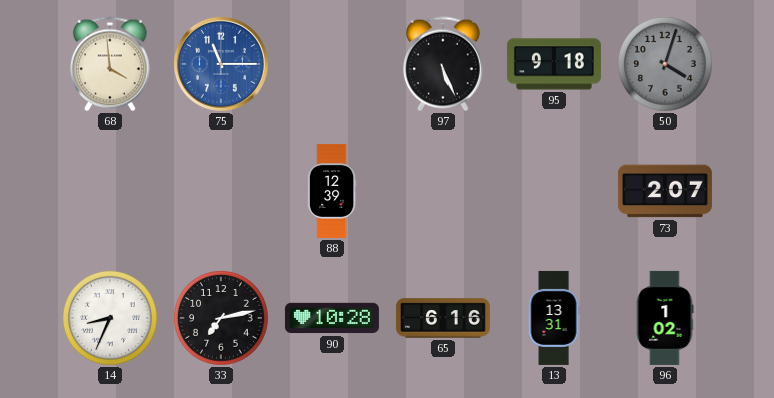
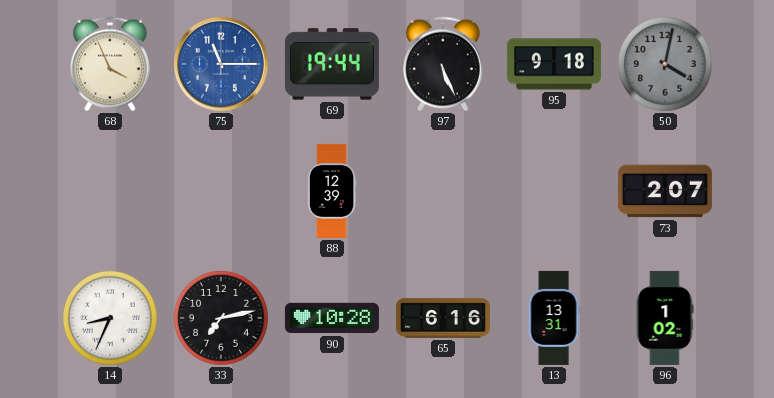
68: 3:59 -> 3:56
69: none -> 19:44
50: 4:03 -> 4:02
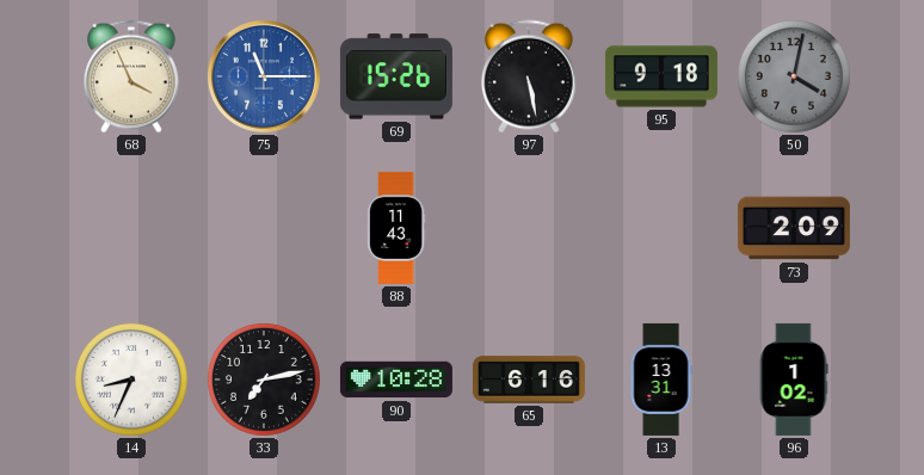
69: 19:44 -> 15:26
97: 5:26 -> 5:28
88: 12:39 -> 11:43
73: 2:07 -> 2:09
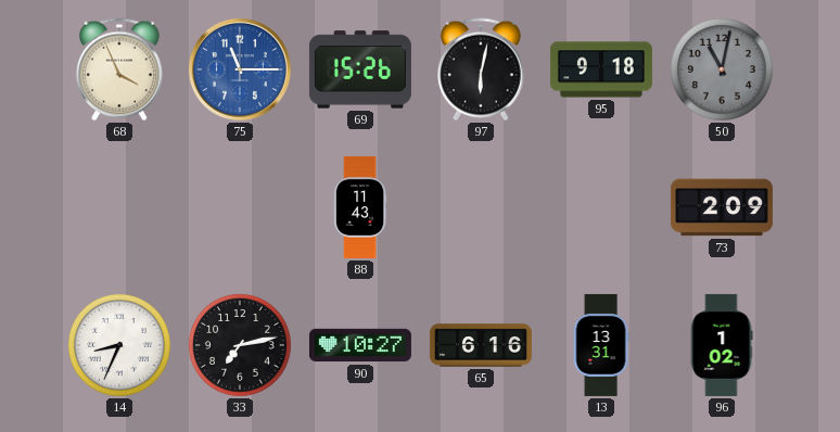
97: 5:28 -> 6:02
50: 4:02 -> 11:02
90: 10:28 -> 10:27
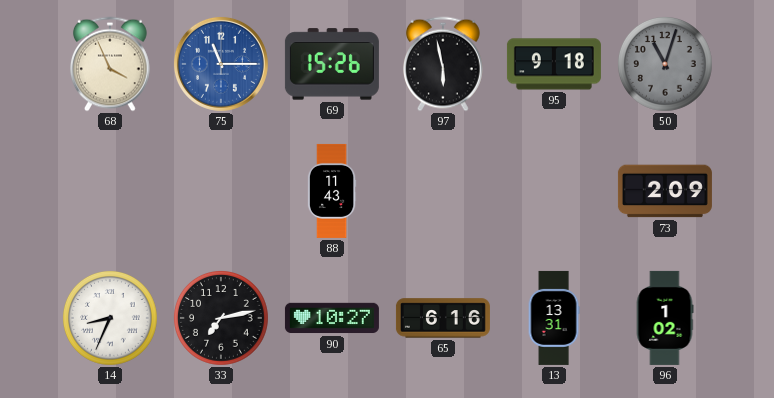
97: 6:02 -> 5:58
50: 11:02 -> 11:03
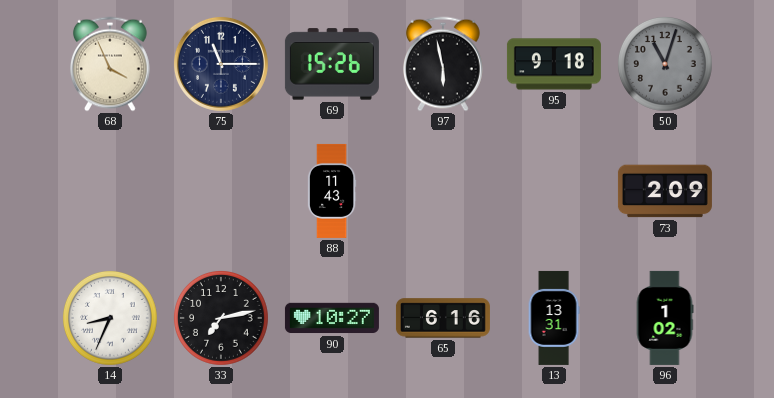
75 dial: blue -> navy
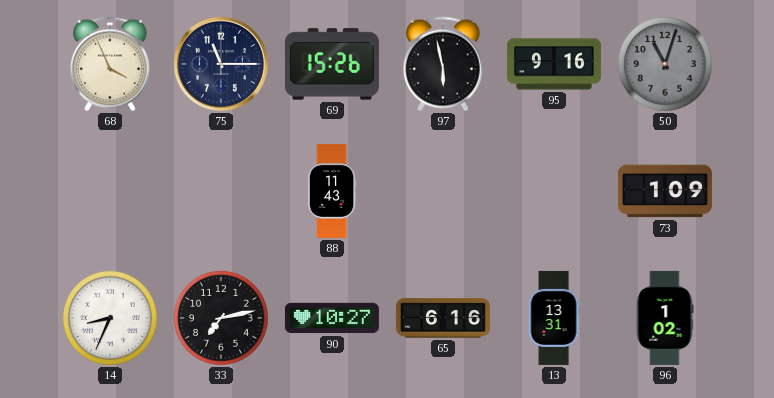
95: 9:18 -> 9:16
73: 2:09 -> 1:09
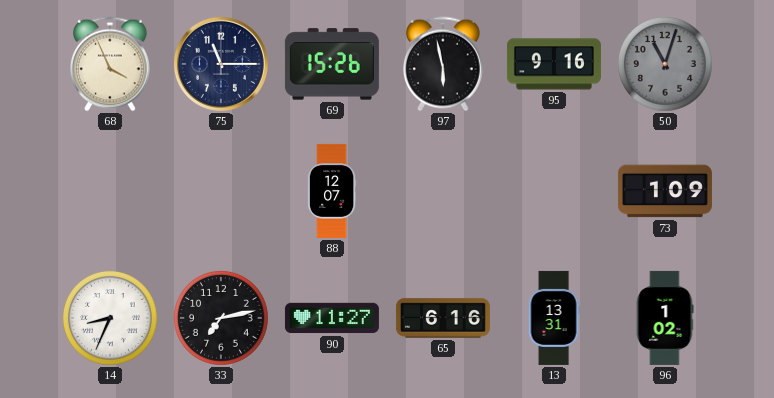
88: 11:43 -> 12:07
90: 10:27 -> 11:27
